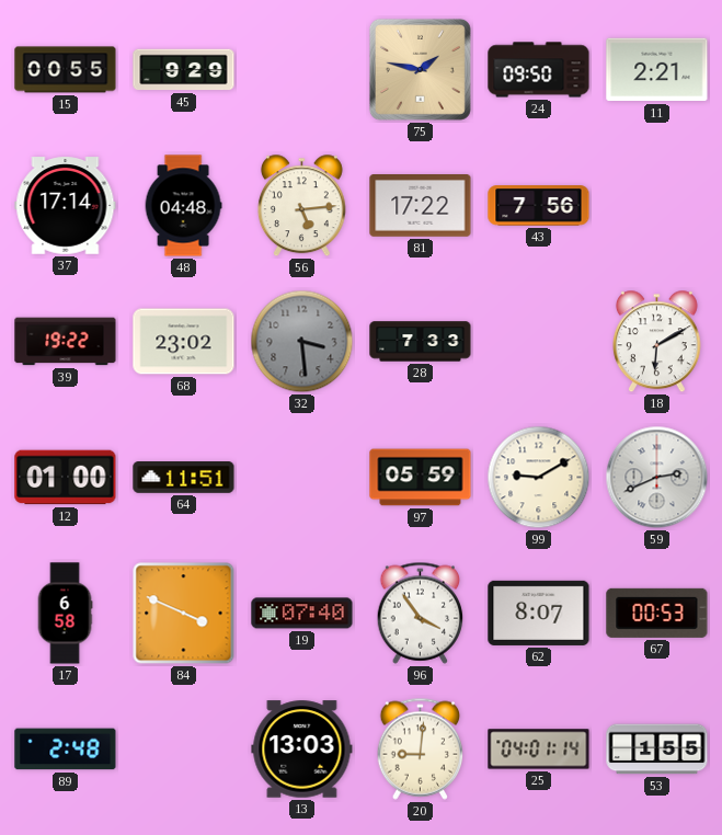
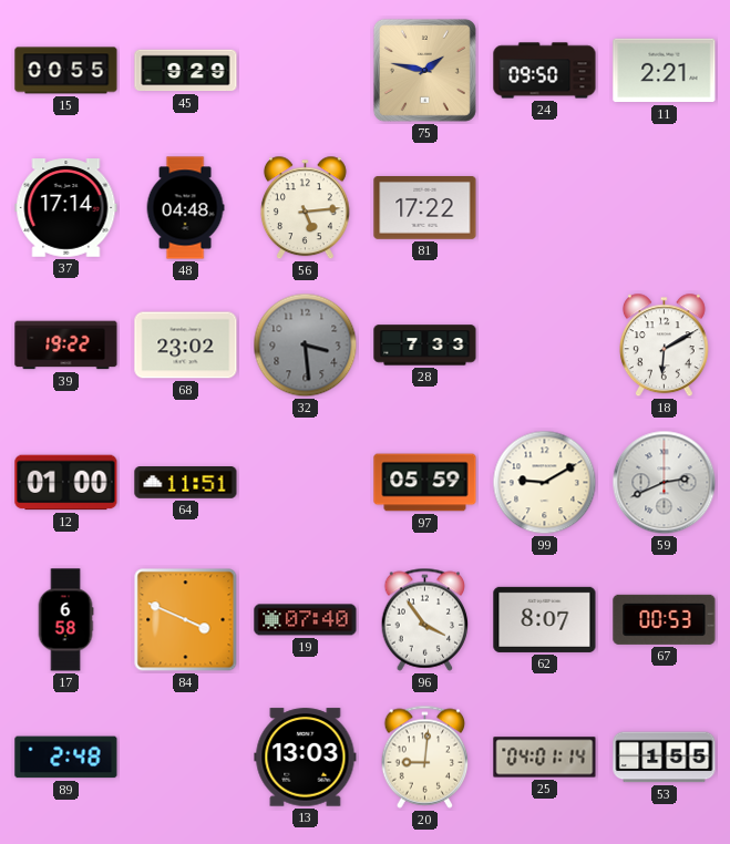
43: 7:56 -> none
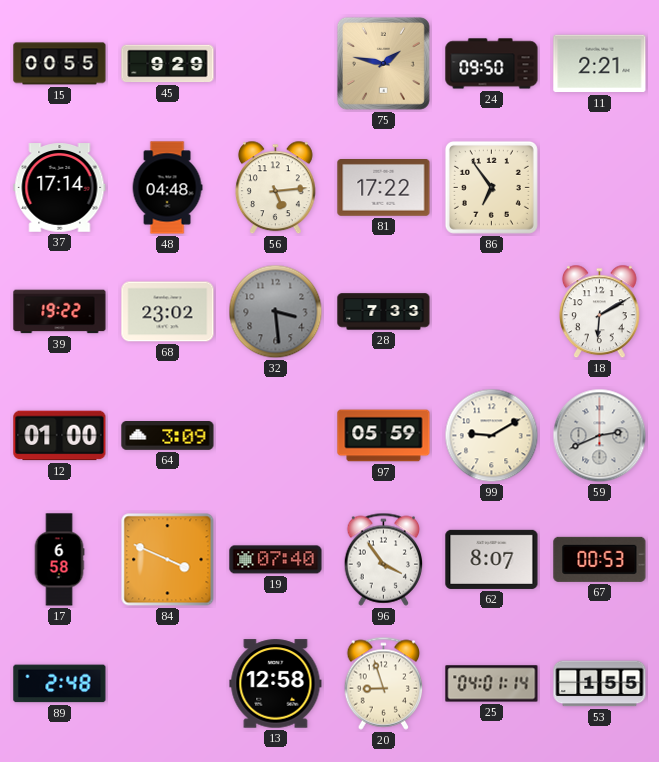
86: none -> 6:54
64: 11:51 -> 3:09
13: 13:03 -> 12:58
20: 9:01 -> 8:57
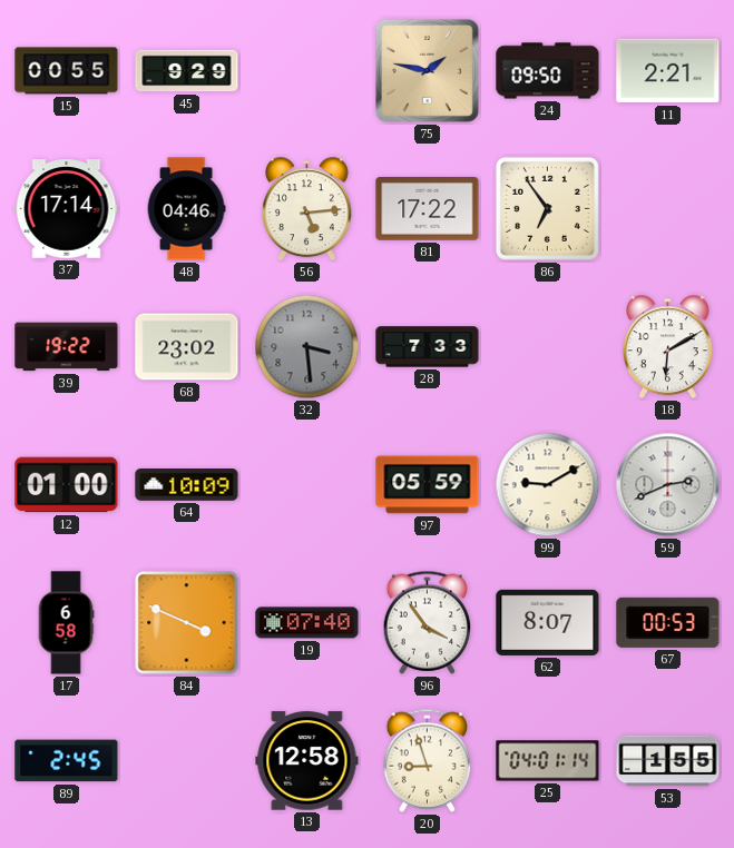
48: 04:48 -> 04:46
64: 3:09 -> 10:09
89: 2:48 -> 2:45
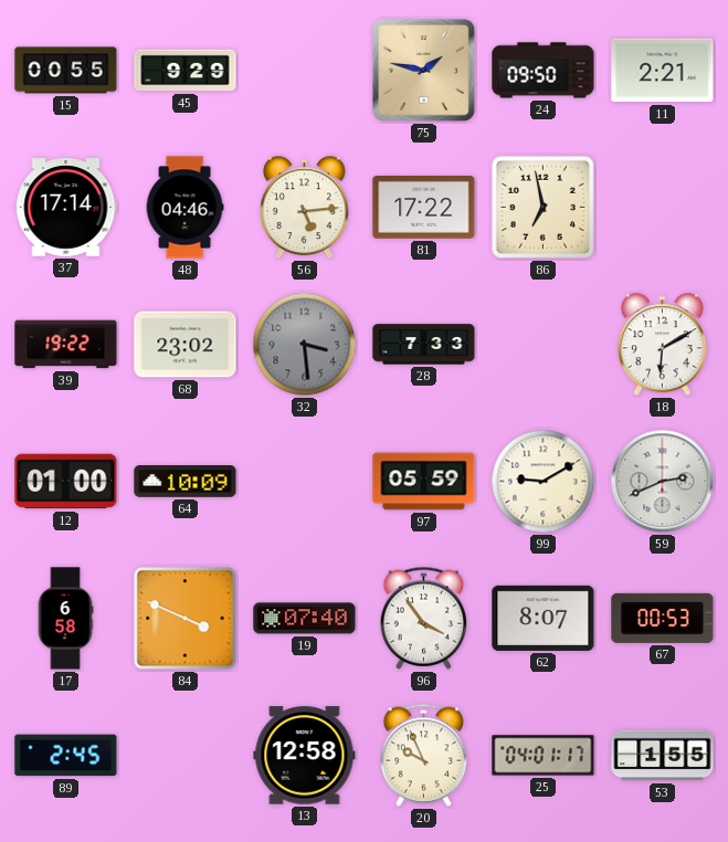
86: 6:54 -> 6:58
20: 8:57 -> 9:56
25: 04:01:14 -> 04:01:17
